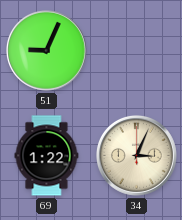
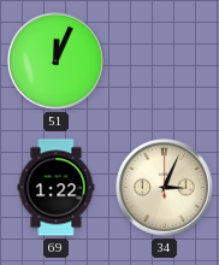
51: 9:04 -> 12:04
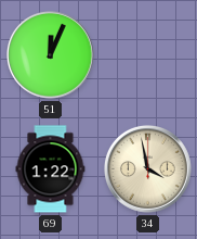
34: 3:04 -> 3:58
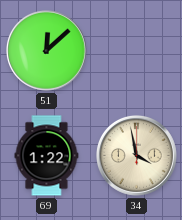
51: 12:04 -> 12:08
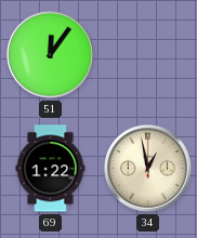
51: 12:08 -> 12:06
34: 3:58 -> 12:58
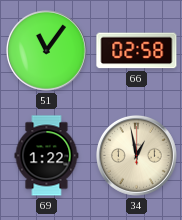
51: 12:06 -> 11:06
66: none -> 02:58
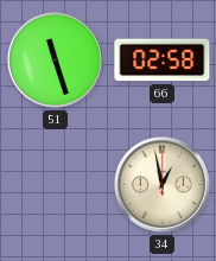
51: 11:06 -> 11:27
69: 1:22 -> none
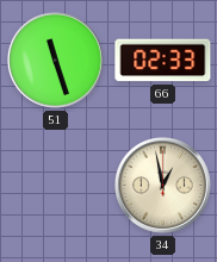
66: 02:58 -> 02:33
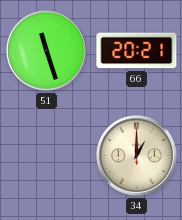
66: 02:33 -> 20:21
34: 12:58 -> 1:00
